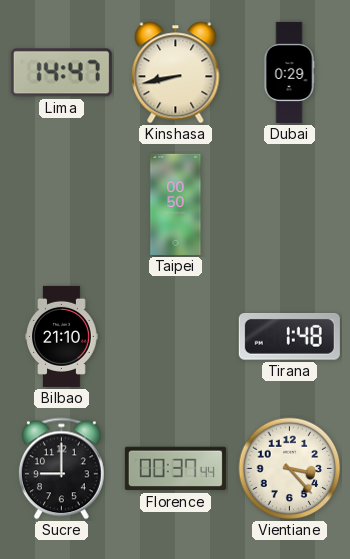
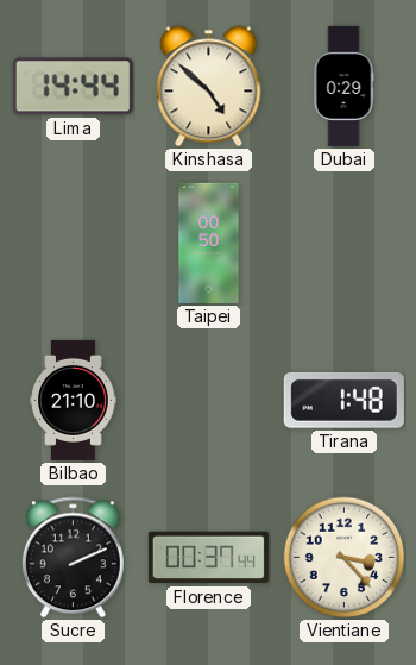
Lima: 14:47 -> 14:44
Kinshasa: 8:43 -> 4:52
Sucre: 9:00 -> 2:11
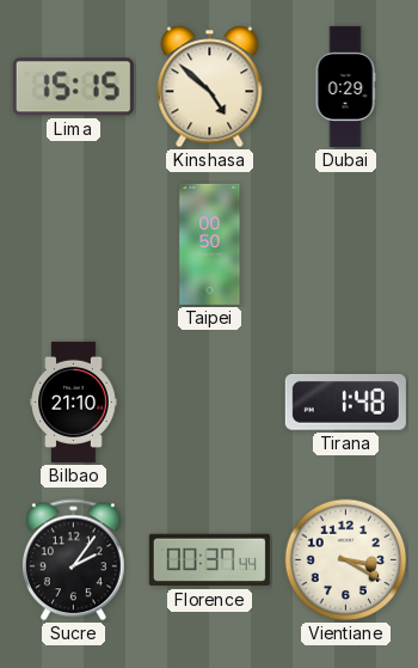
Lima: 14:44 -> 15:15
Sucre: 2:11 -> 2:06
Vientiane: 3:23 -> 3:20
